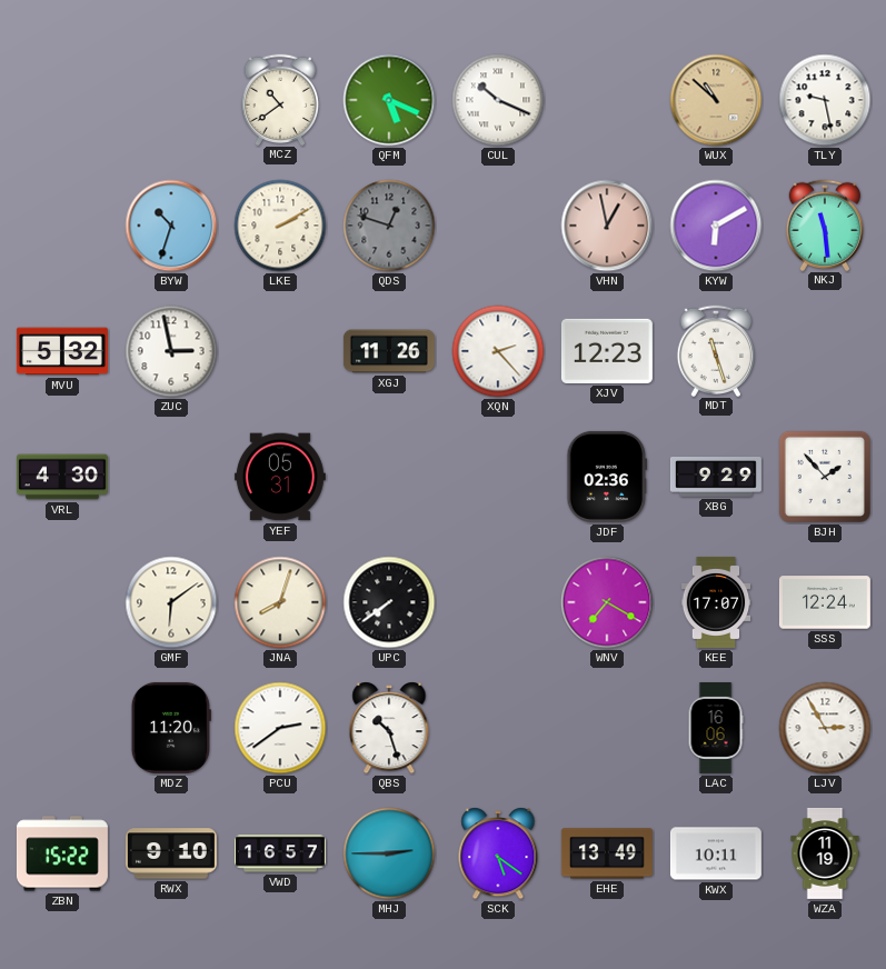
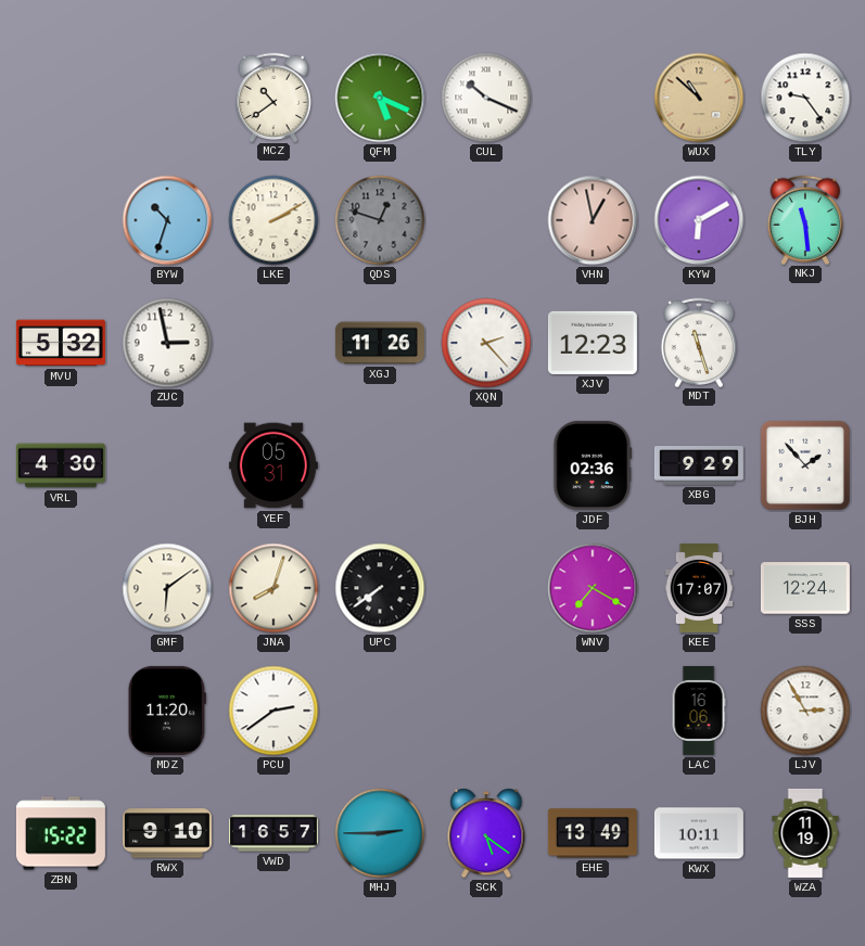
TLY: 9:28 -> 9:24
QBS: 10:27 -> none
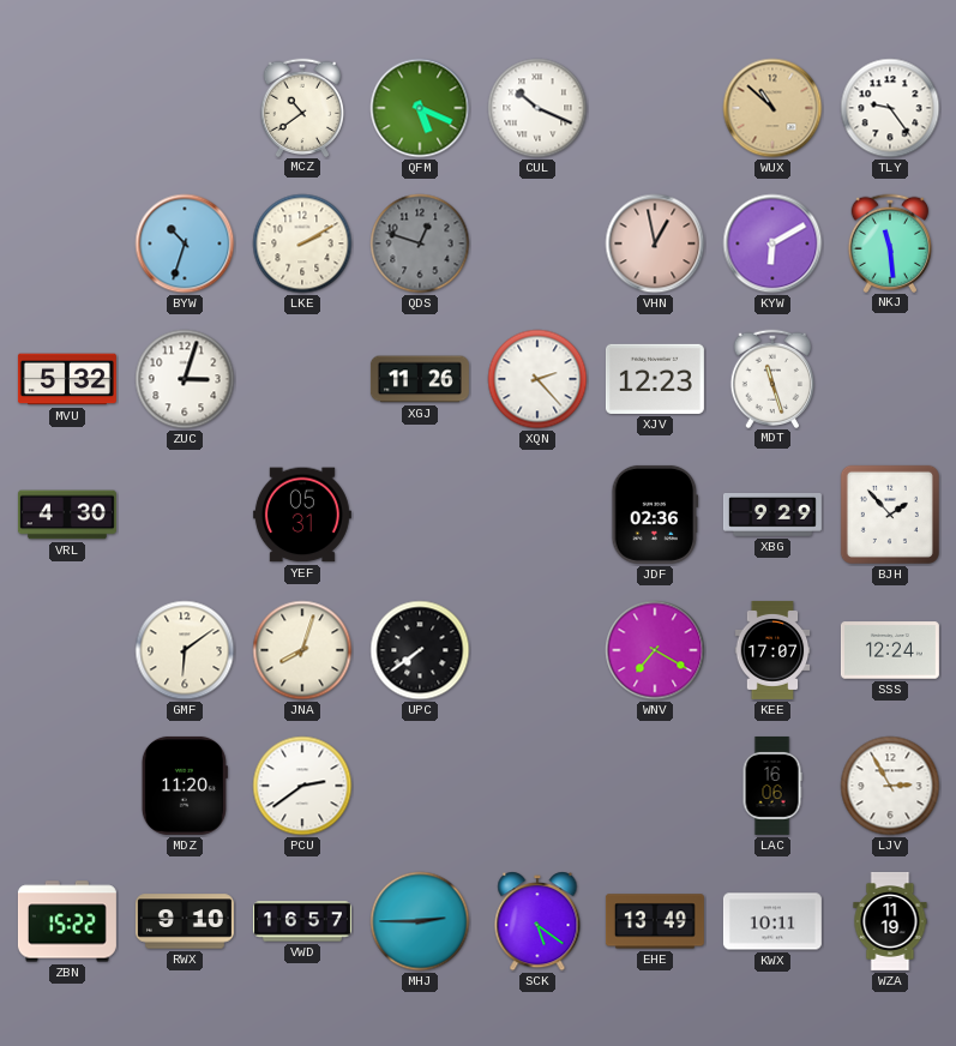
ZUC: 2:58 -> 3:03
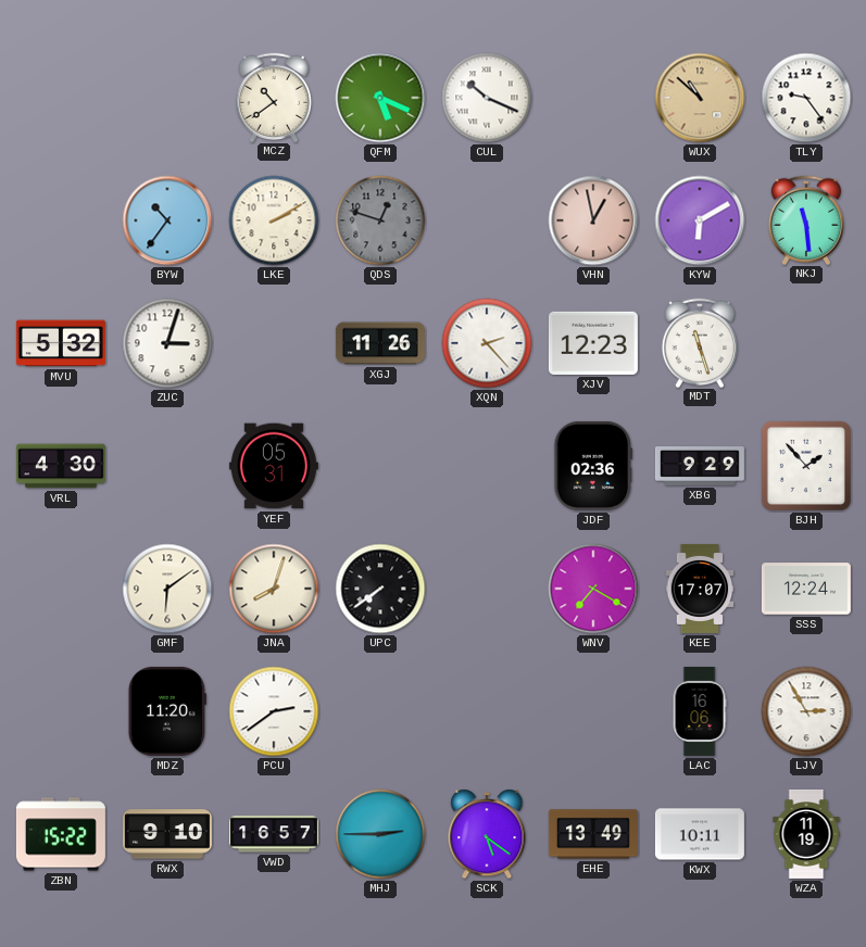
BYW: 10:33 -> 10:36
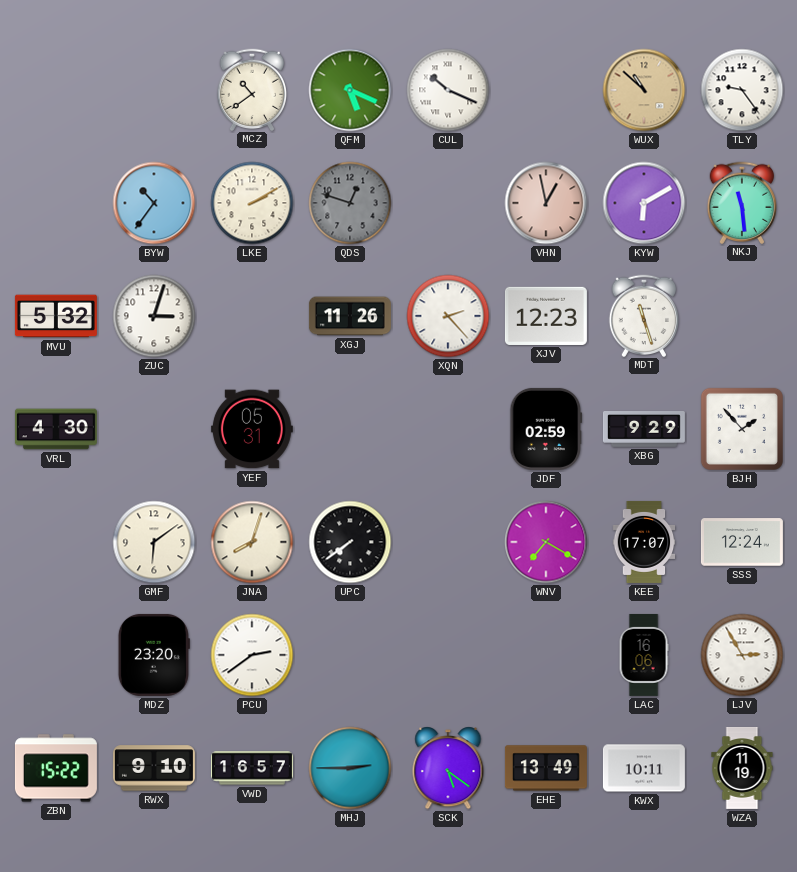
JDF: 02:36 -> 02:59
MDZ: 11:20 -> 23:20
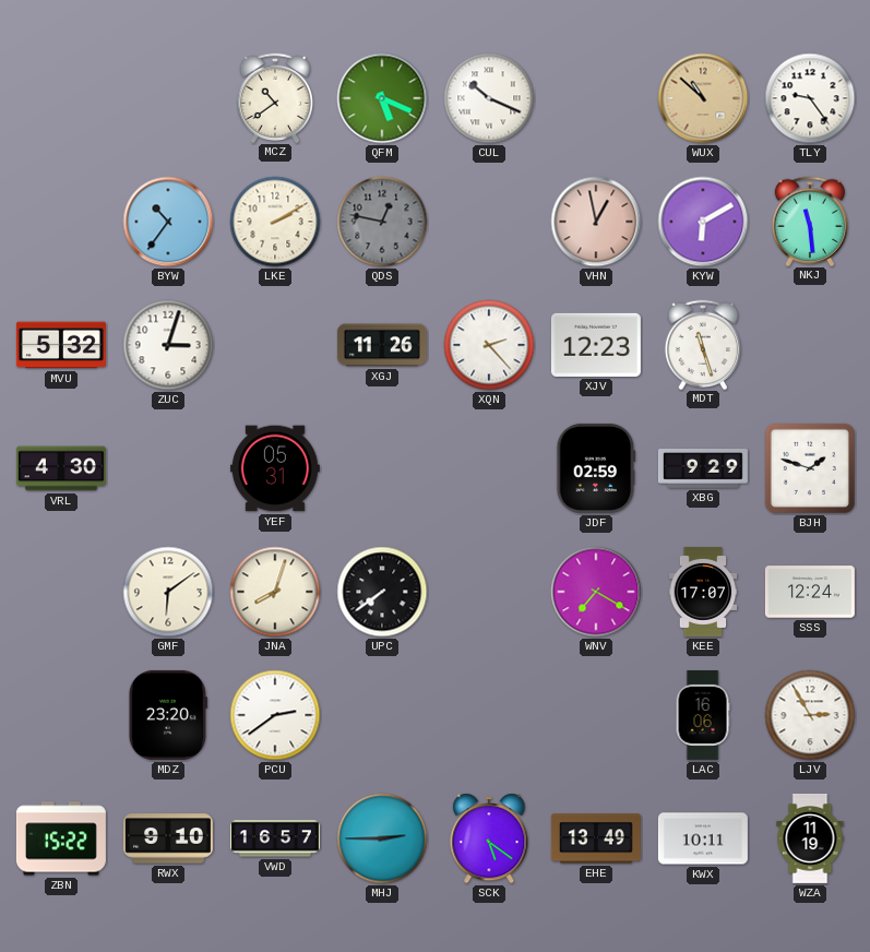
QDS: 12:48 -> 12:47
BJH: 1:53 -> 1:48
